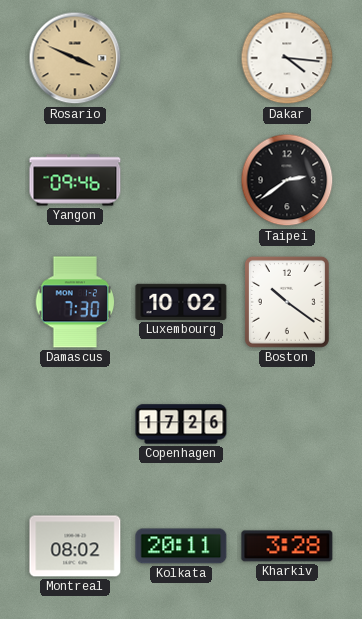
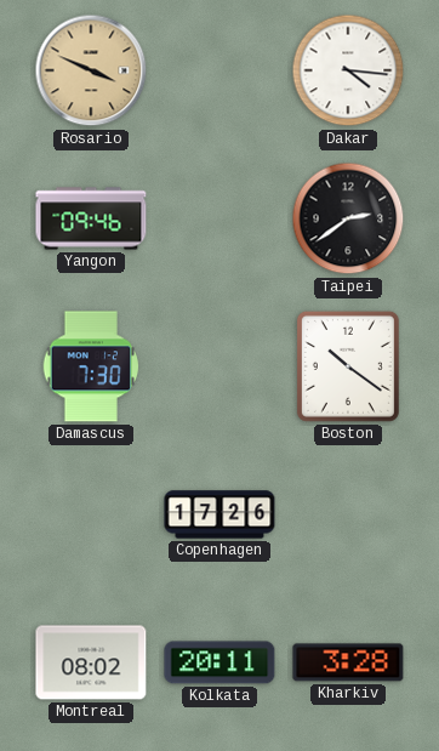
Luxembourg: 10:02 -> none
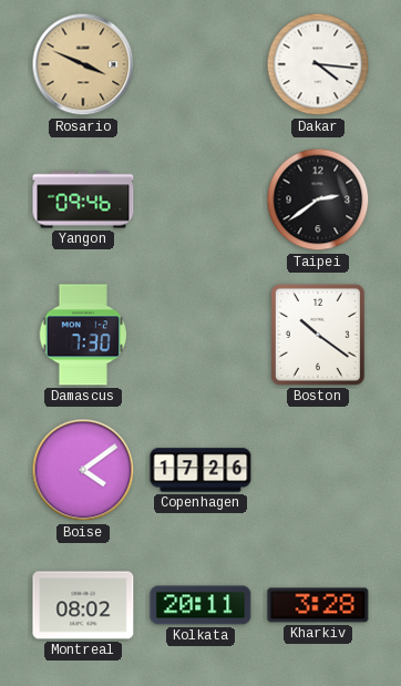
Boise: none -> 4:09
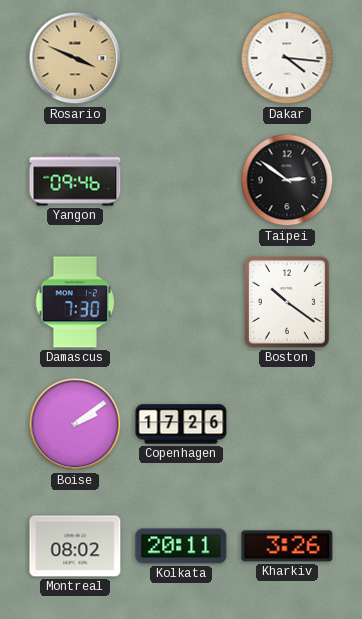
Taipei: 2:39 -> 2:51
Boise: 4:09 -> 2:09
Kharkiv: 3:28 -> 3:26
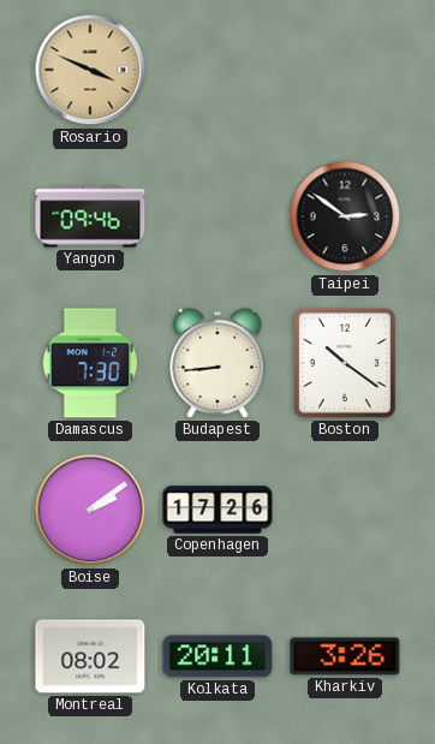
Dakar: 4:16 -> none
Budapest: none -> 8:44
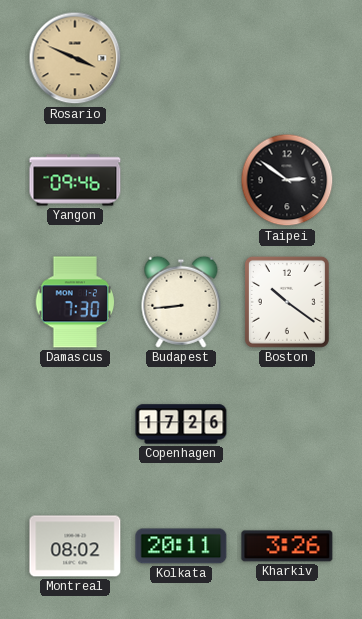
Boise: 2:09 -> none
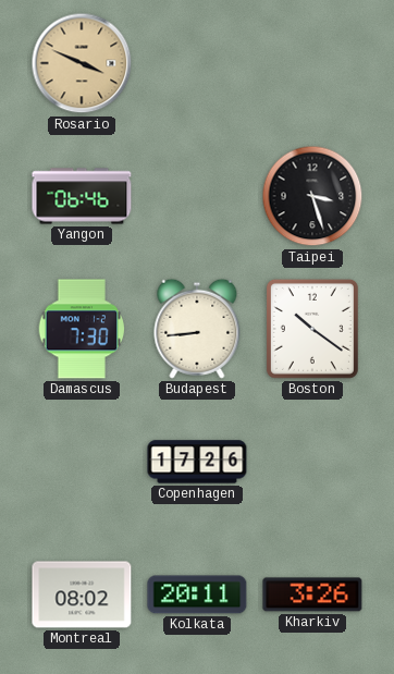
Yangon: 09:46 -> 06:46
Taipei: 2:51 -> 3:27
